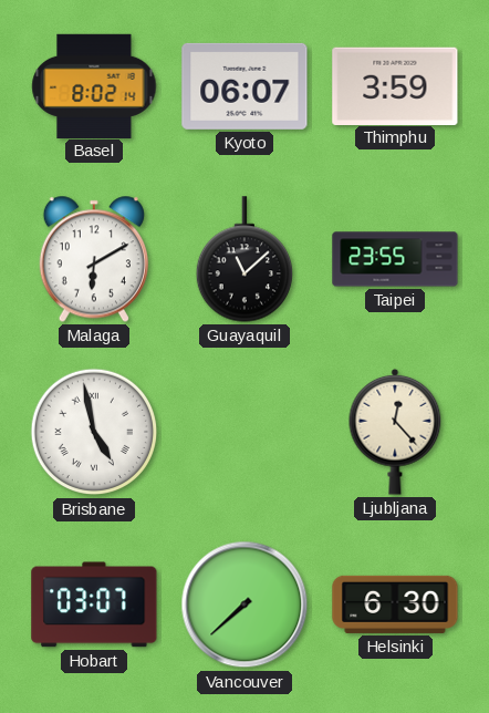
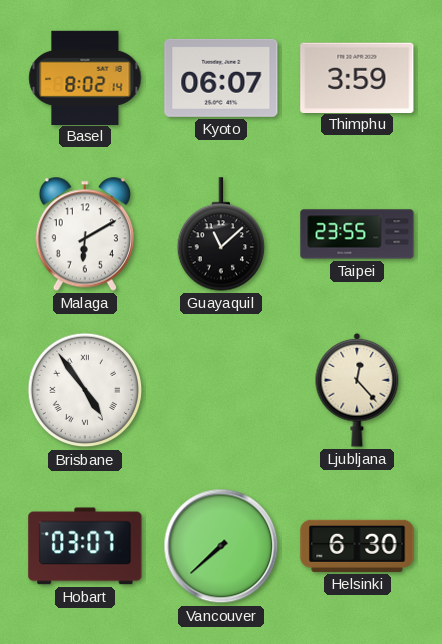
Brisbane: 4:58 -> 4:54
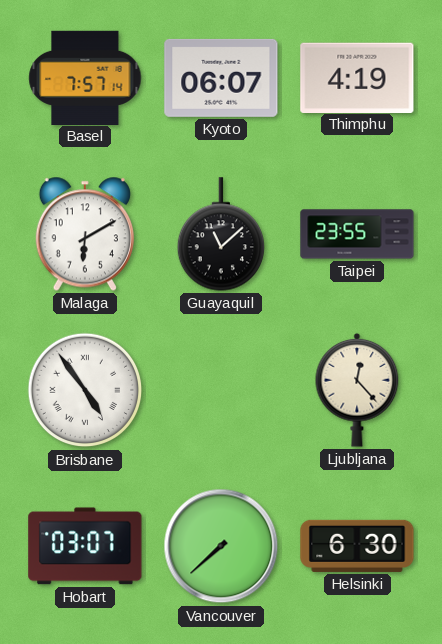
Basel: 8:02 -> 7:57
Thimphu: 3:59 -> 4:19
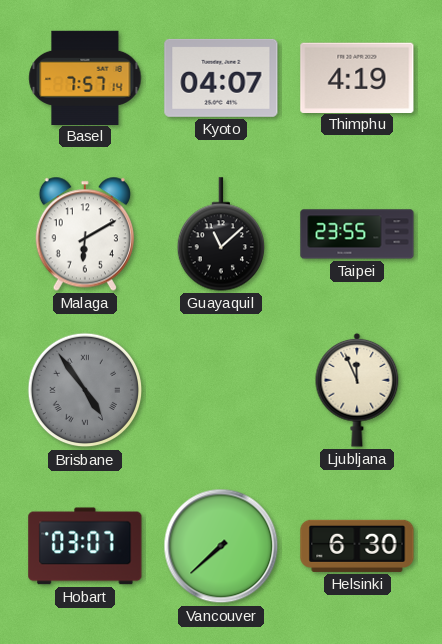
Kyoto: 06:07 -> 04:07
Brisbane dial: white -> grey
Ljubljana: 12:23 -> 11:56
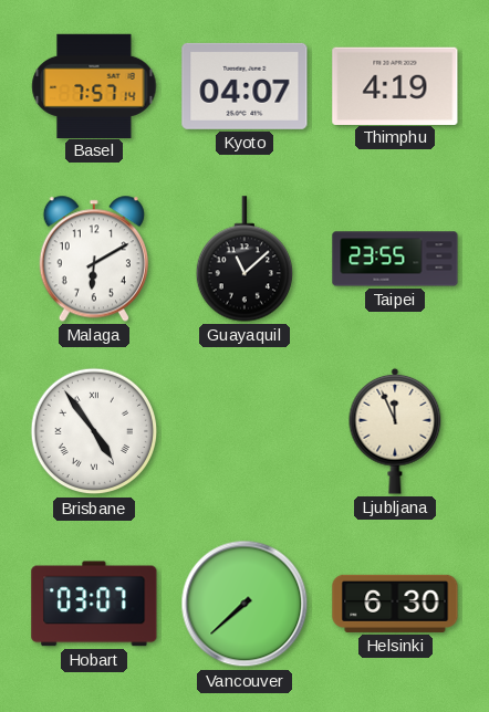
Brisbane dial: grey -> white
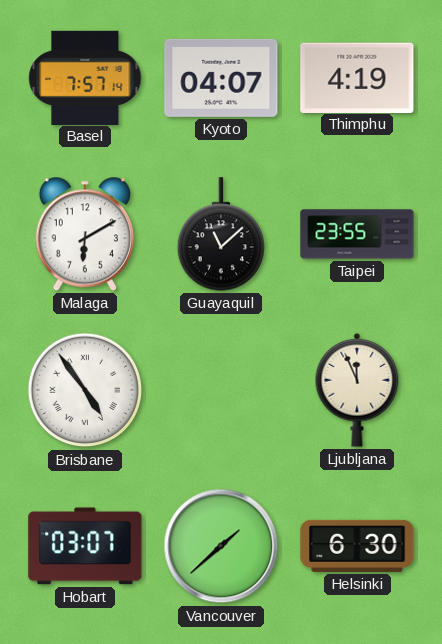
Vancouver: 7:38 -> 1:38
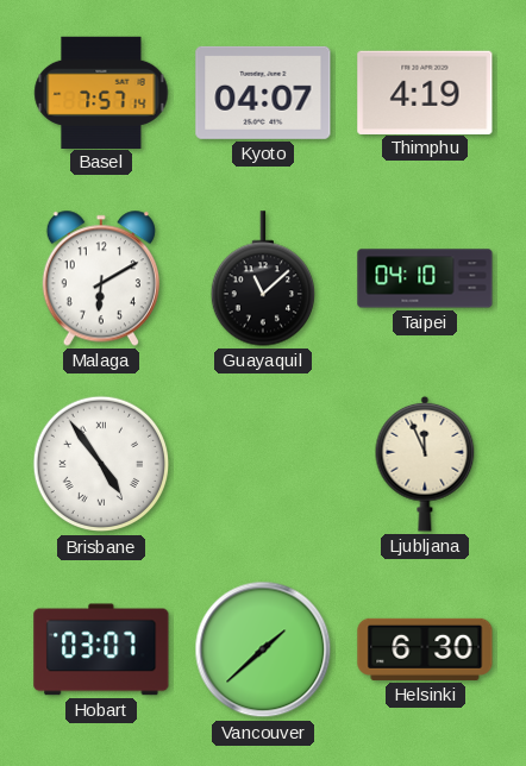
Taipei: 23:55 -> 04:10
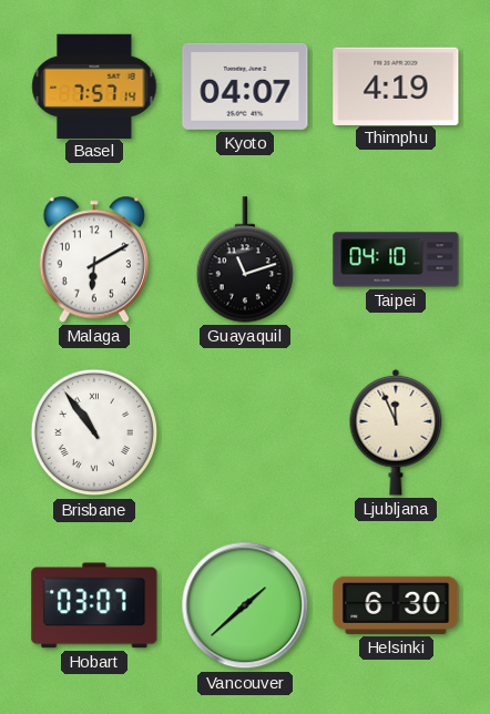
Guayaquil: 11:08 -> 11:12
Brisbane: 4:54 -> 10:54
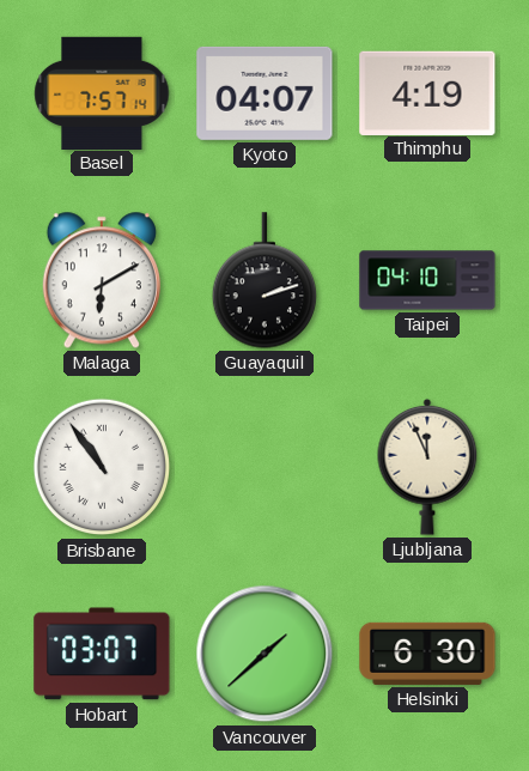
Guayaquil: 11:12 -> 2:12
